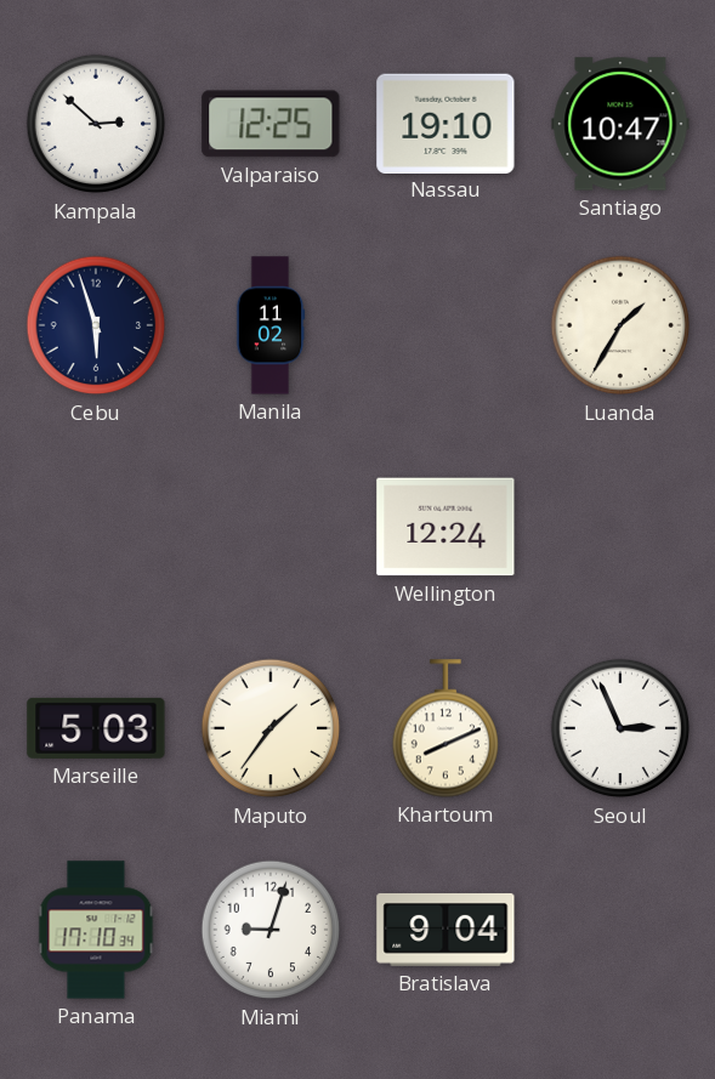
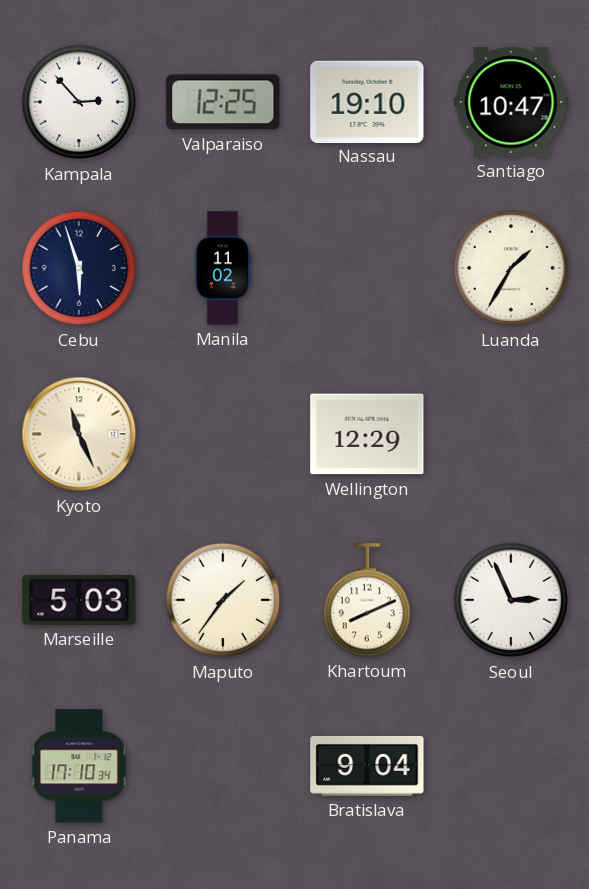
Kampala: 2:52 -> 2:53
Kyoto: none -> 11:26
Wellington: 12:24 -> 12:29
Miami: 9:03 -> none
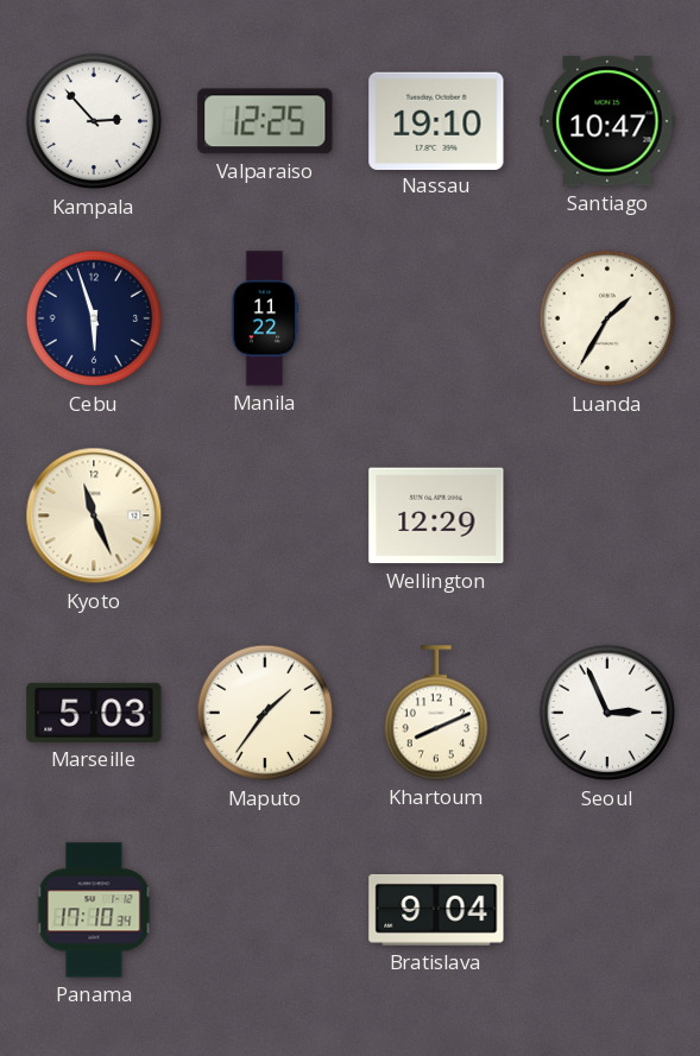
Manila: 11:02 -> 11:22
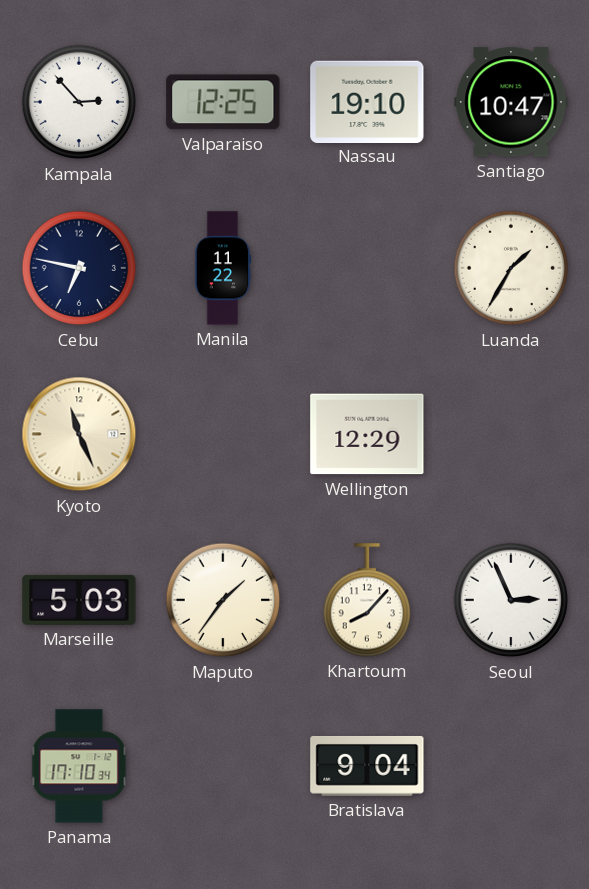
Cebu: 5:57 -> 6:47
Khartoum: 8:11 -> 8:07
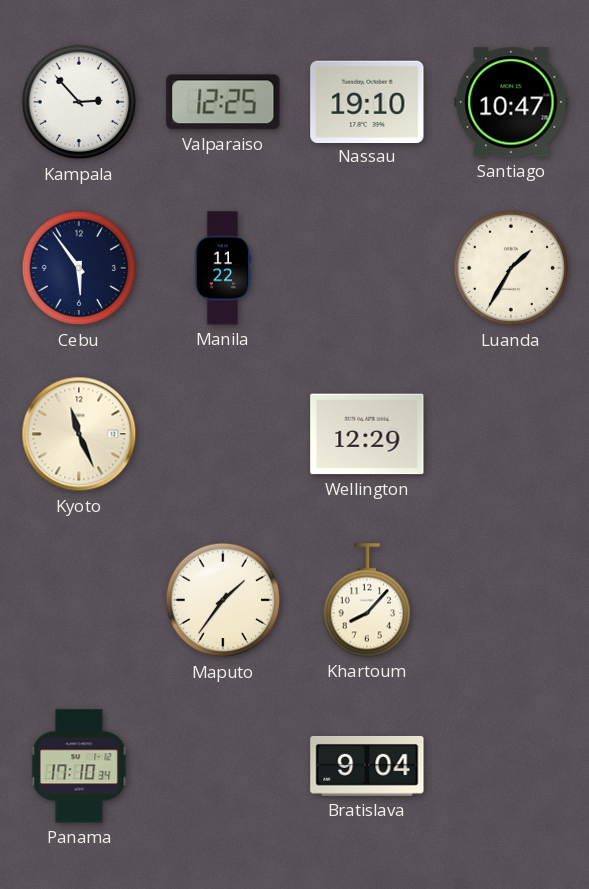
Cebu: 6:47 -> 5:54
Marseille: 5:03 -> none
Seoul: 2:56 -> none
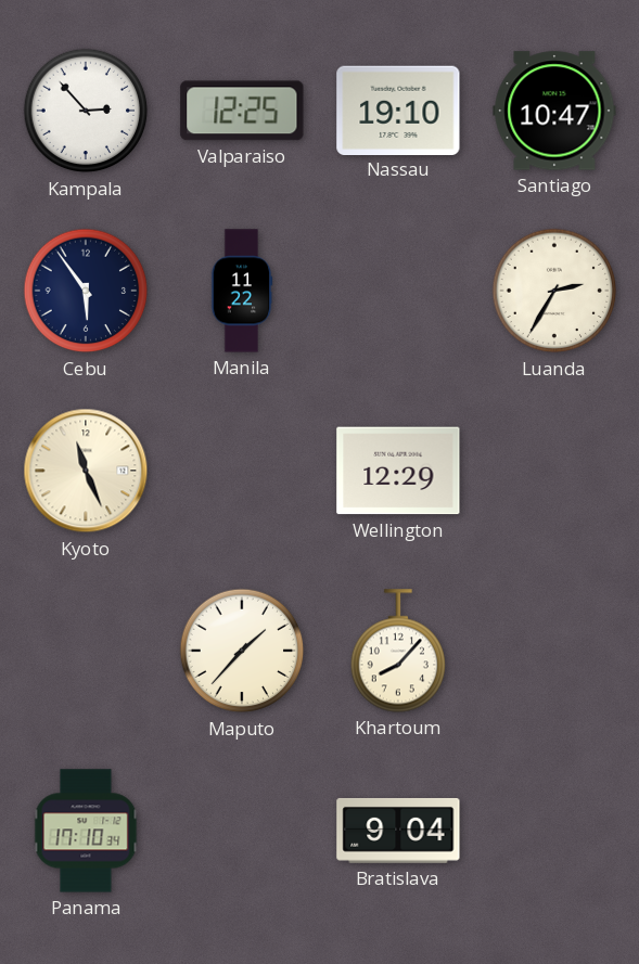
Luanda: 1:35 -> 2:35
Maputo: 1:36 -> 1:37
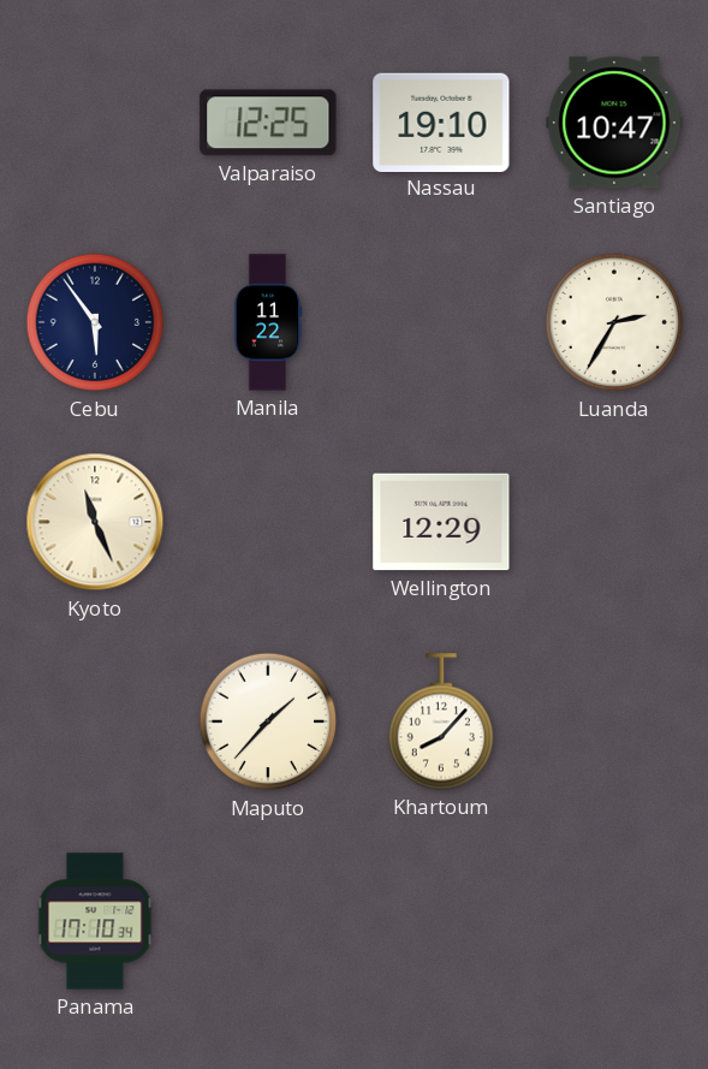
Kampala: 2:53 -> none
Bratislava: 9:04 -> none
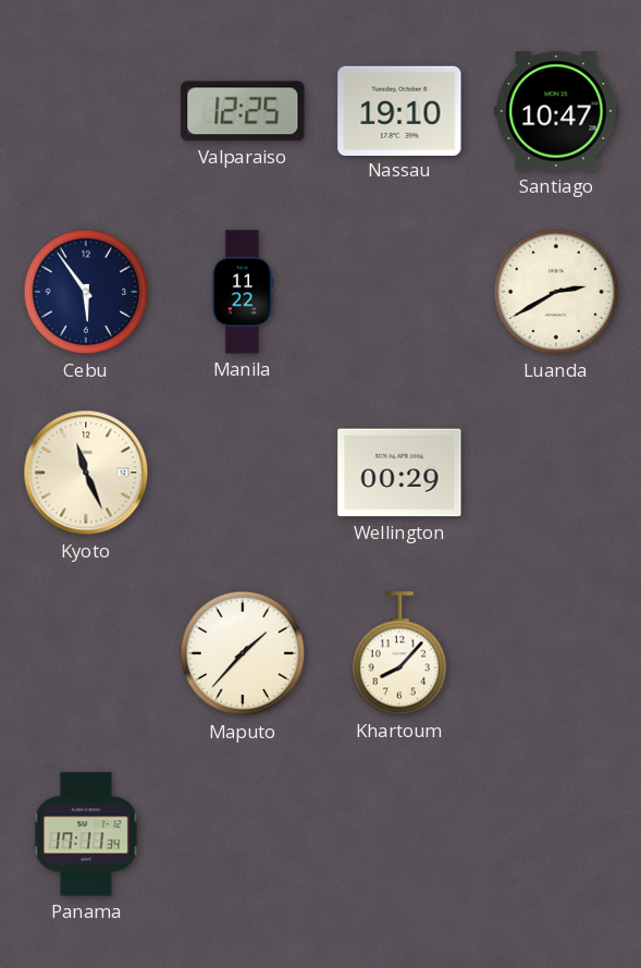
Luanda: 2:35 -> 2:40
Wellington: 12:29 -> 00:29
Panama: 17:10 -> 17:11
